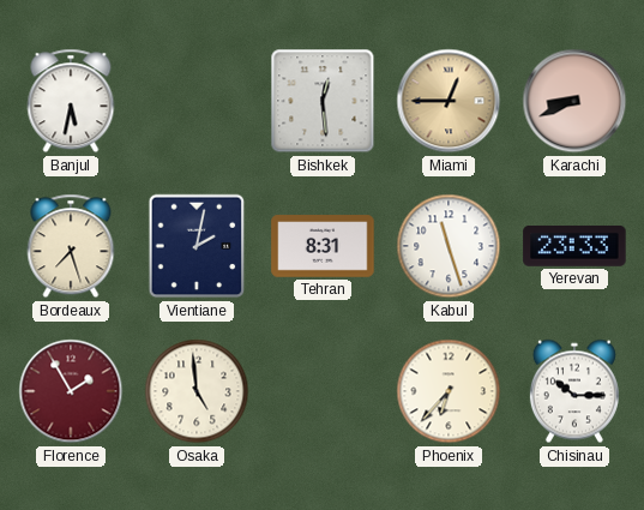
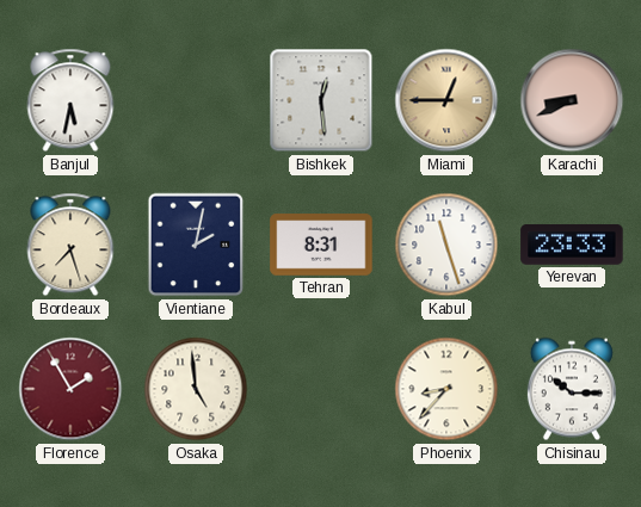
Phoenix: 6:37 -> 8:37
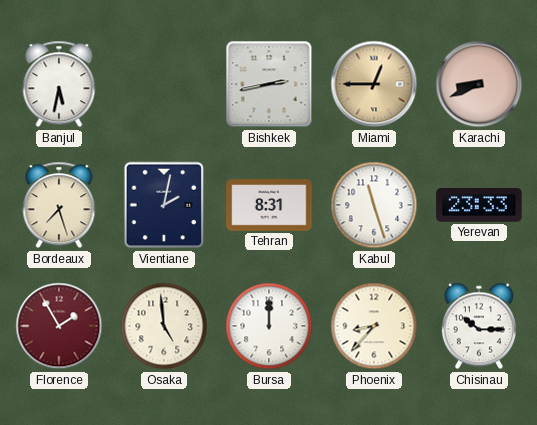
Bishkek: 12:29 -> 2:43
Bursa: none -> 12:00
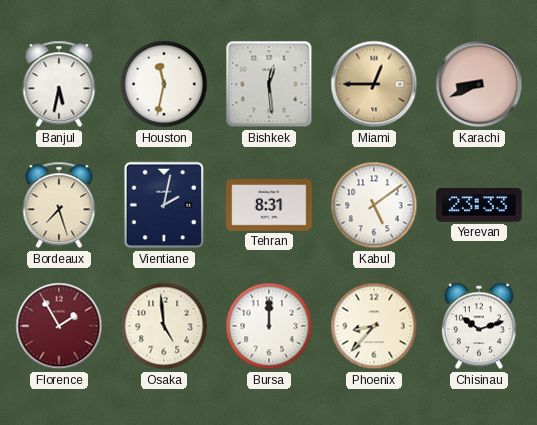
Houston: none -> 11:32
Bishkek: 2:43 -> 12:29
Kabul: 11:27 -> 5:09
Chisinau: 10:15 -> 10:12
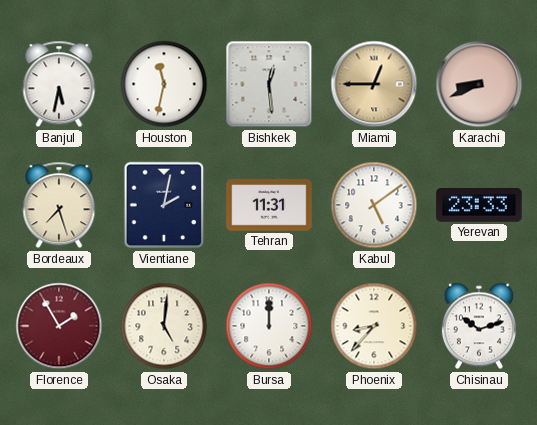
Tehran: 8:31 -> 11:31
Osaka: 4:59 -> 5:01
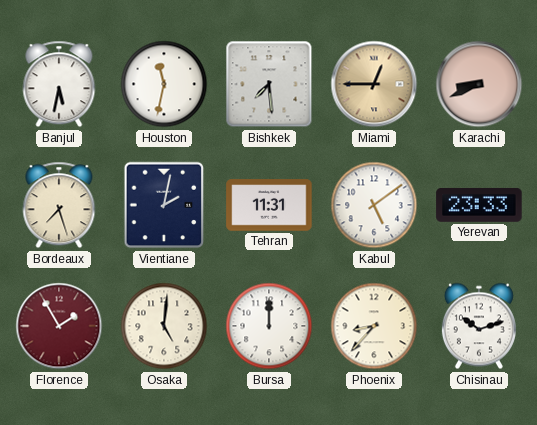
Bishkek: 12:29 -> 7:29
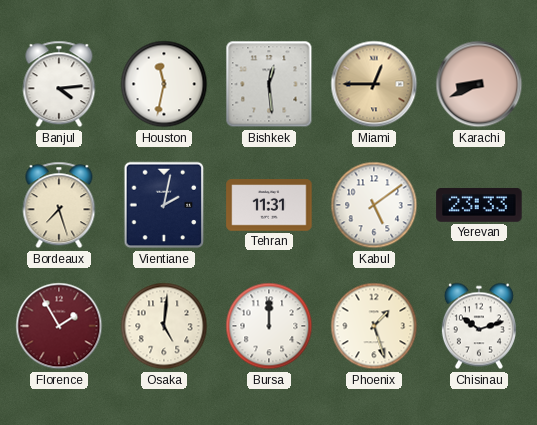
Banjul: 5:32 -> 4:14
Bishkek: 7:29 -> 12:29
Phoenix: 8:37 -> 1:27
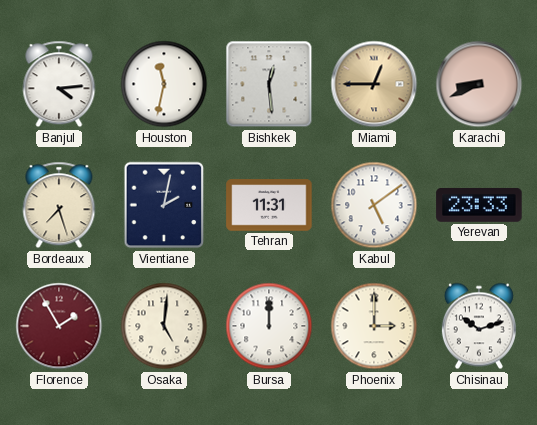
Phoenix: 1:27 -> 3:00
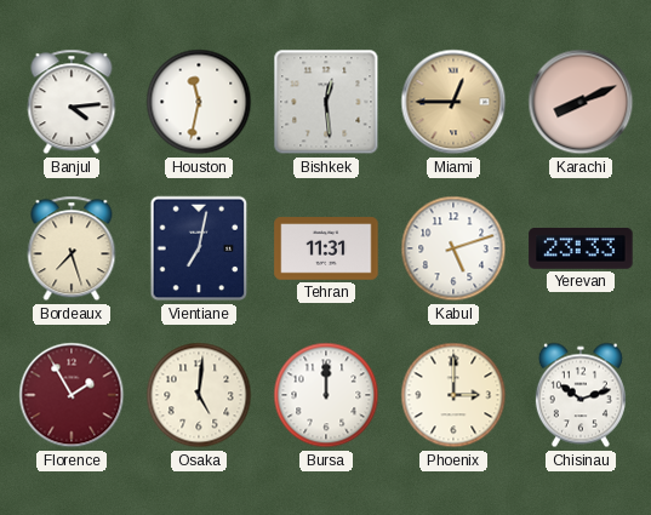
Karachi: 8:41 -> 8:11
Vientiane: 2:02 -> 7:02
Kabul: 5:09 -> 5:12
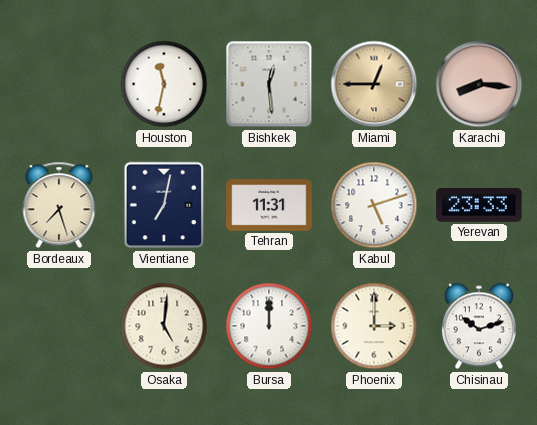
Banjul: 4:14 -> none
Karachi: 8:11 -> 8:16
Florence: 1:55 -> none
